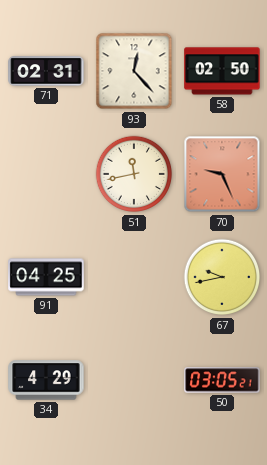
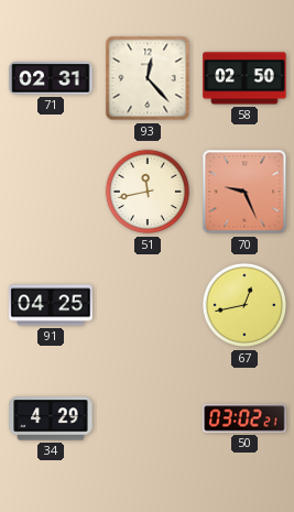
67: 9:43 -> 12:43
50: 03:05 -> 03:02
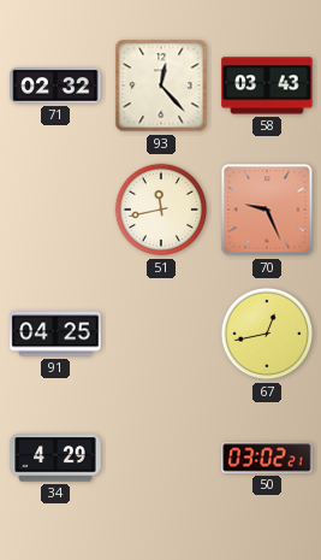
71: 02:31 -> 02:32
58: 02:50 -> 03:43
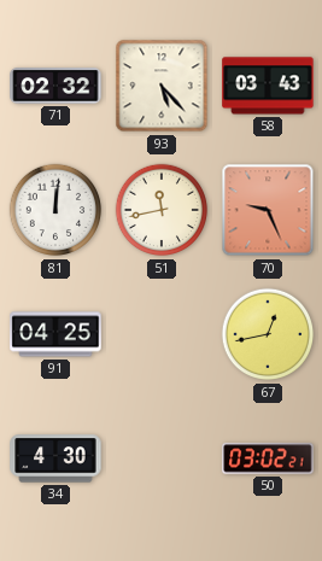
93: 12:23 -> 5:23
81: none -> 12:01
34: 4:29 -> 4:30
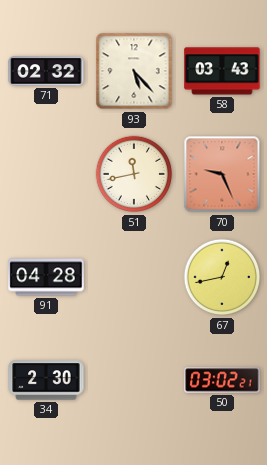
81: 12:01 -> none
91: 04:25 -> 04:28
34: 4:30 -> 2:30
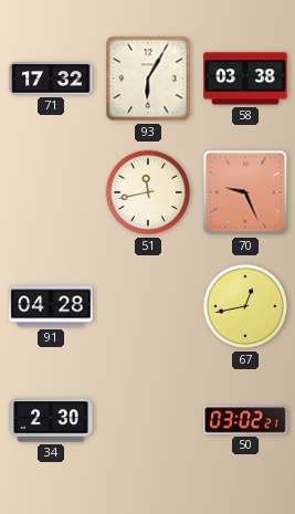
71: 02:32 -> 17:32
93: 5:23 -> 6:05
58: 03:43 -> 03:38
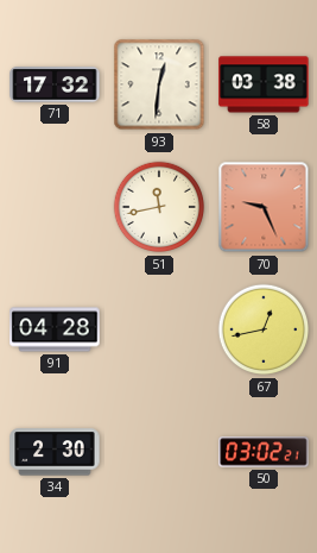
93: 6:05 -> 12:31
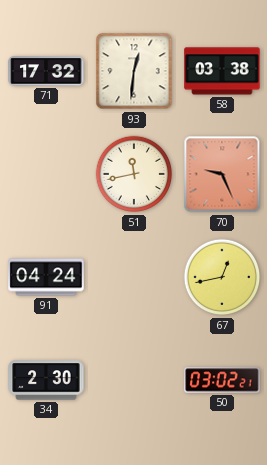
91: 04:28 -> 04:24
